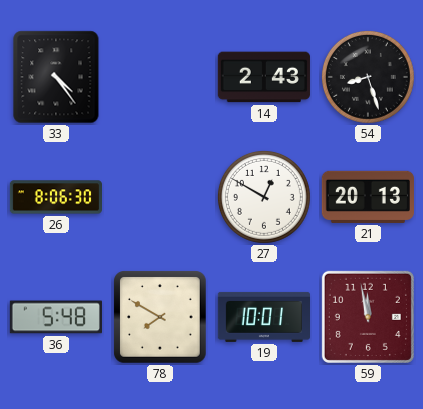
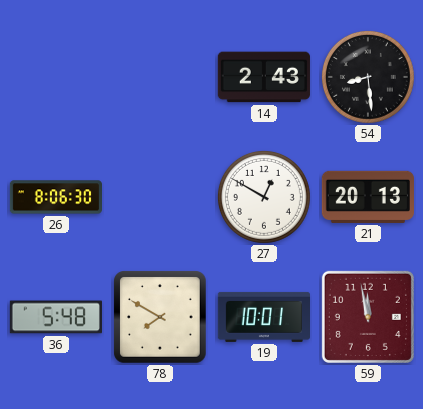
33: 4:24 -> none
54: 8:27 -> 8:29
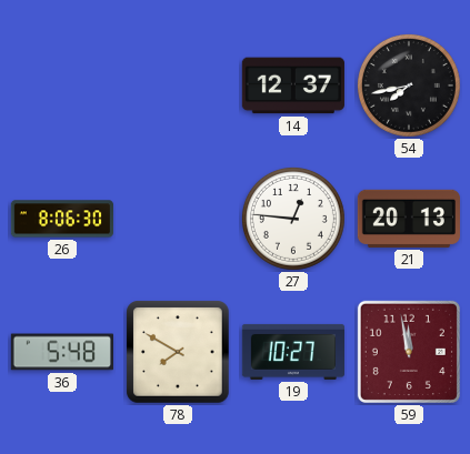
14: 2:43 -> 12:37
54: 8:29 -> 7:43
27: 12:50 -> 12:46
19: 10:01 -> 10:27
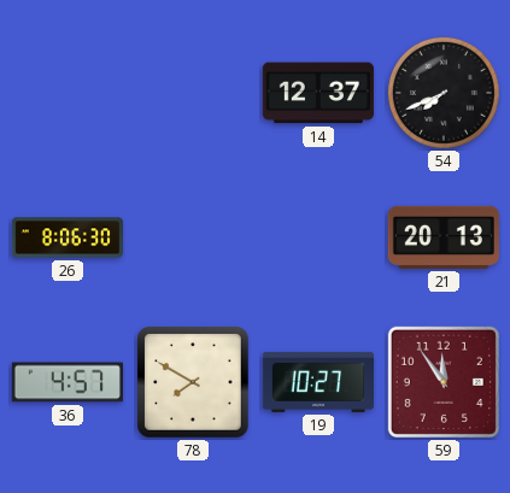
54: 7:43 -> 7:41
27: 12:46 -> none
36: 5:48 -> 4:57
59: 11:58 -> 11:54
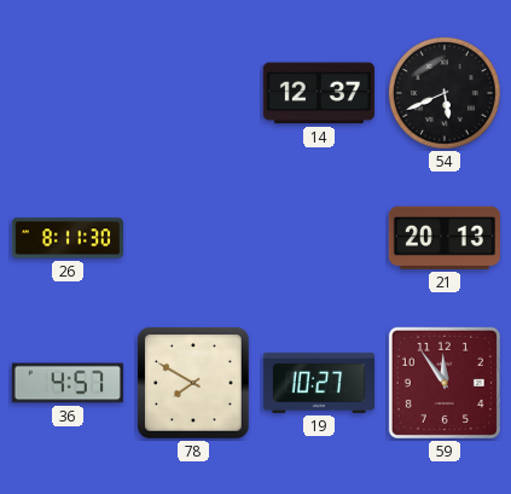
54: 7:41 -> 5:41
26: 8:06 -> 8:11
